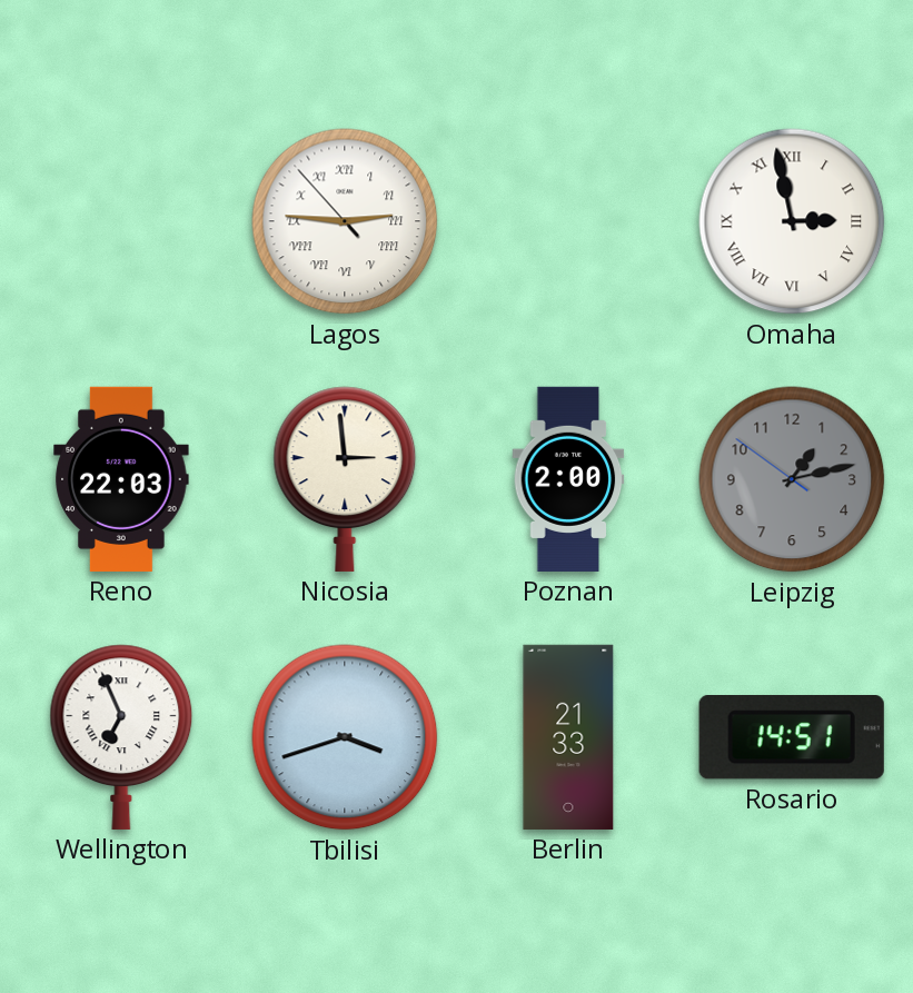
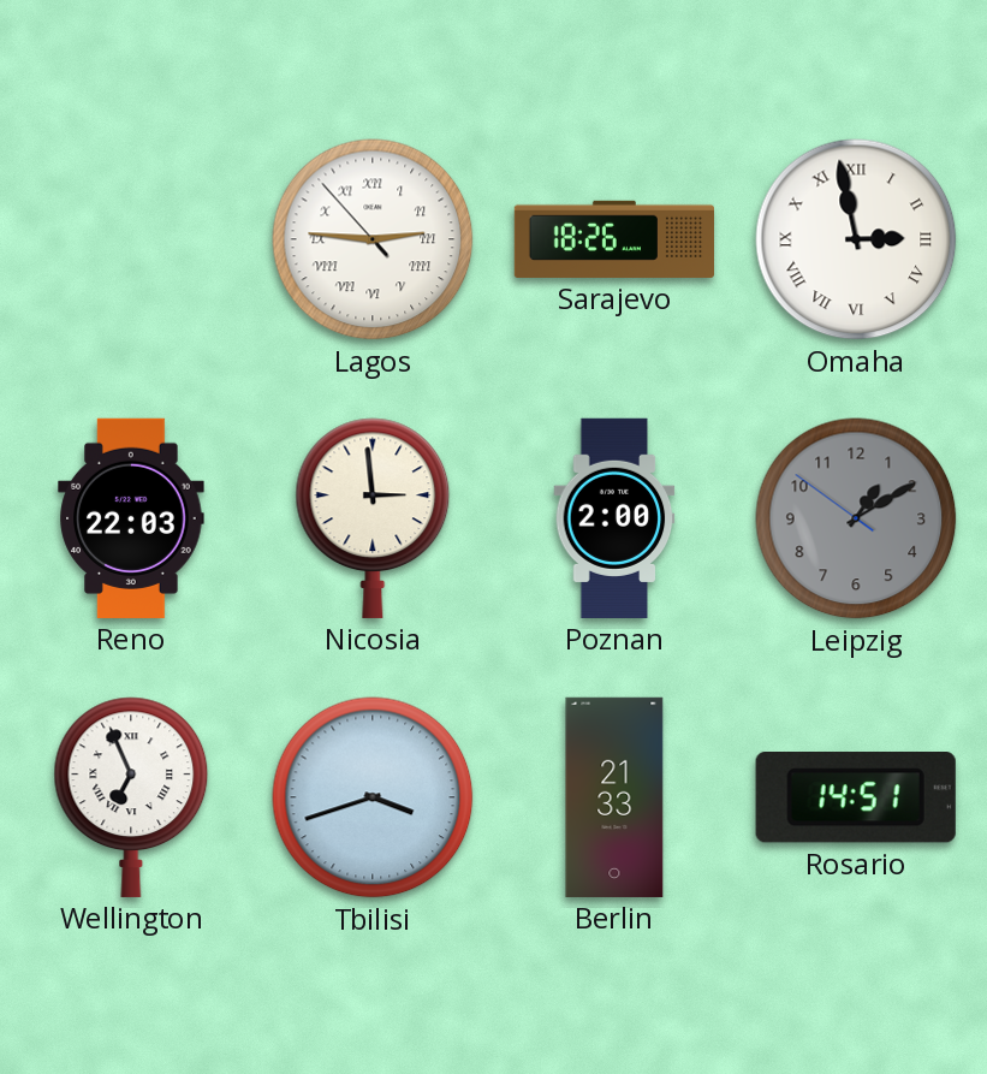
Sarajevo: none -> 18:26
Leipzig: 1:12 -> 1:09
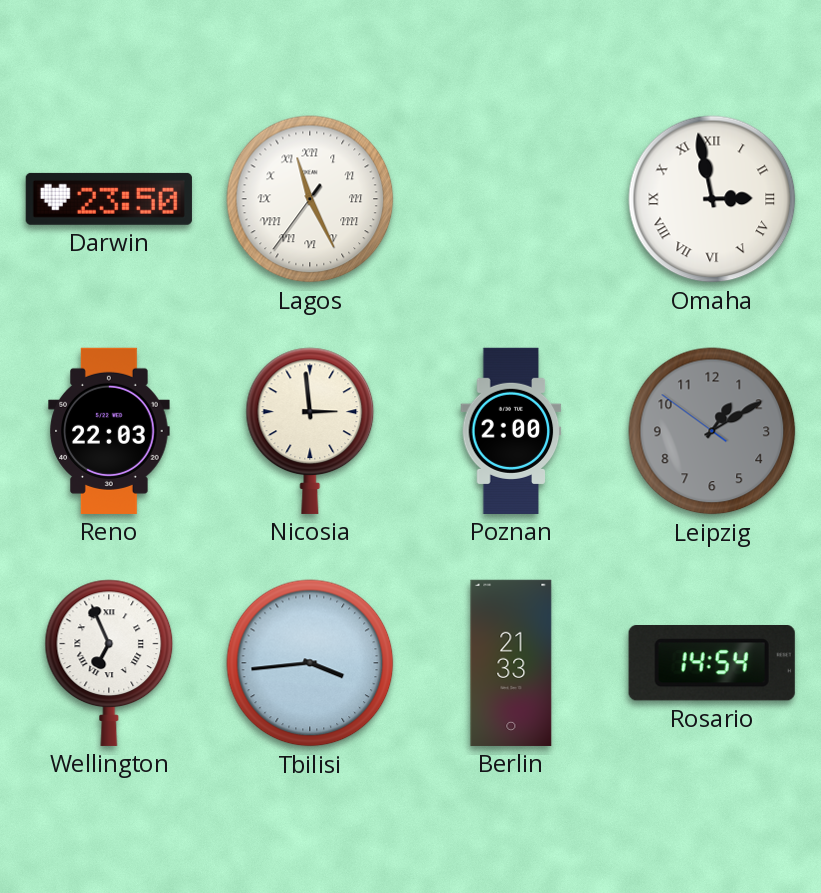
Darwin: none -> 23:50
Lagos: 2:45 -> 11:25
Sarajevo: 18:26 -> none
Tbilisi: 3:42 -> 3:44
Rosario: 14:51 -> 14:54
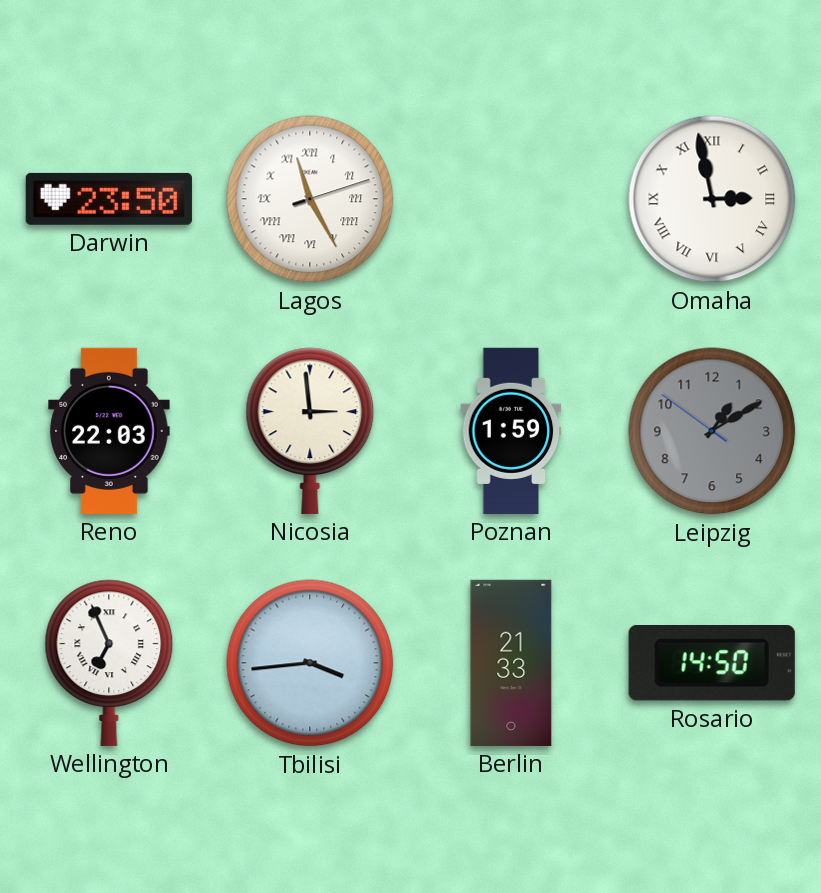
Lagos: 11:25:36 -> 11:25:12
Poznan: 2:00 -> 1:59
Rosario: 14:54 -> 14:50
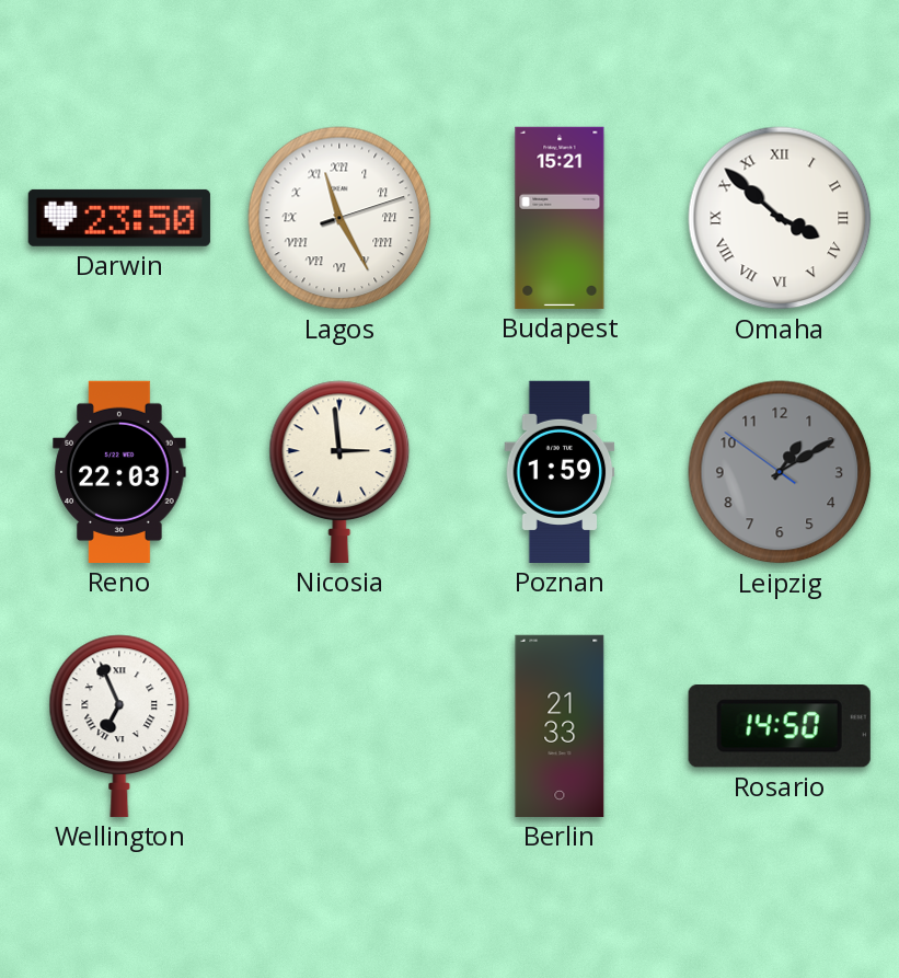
Budapest: none -> 15:21
Omaha: 2:58 -> 3:52
Tbilisi: 3:44 -> none
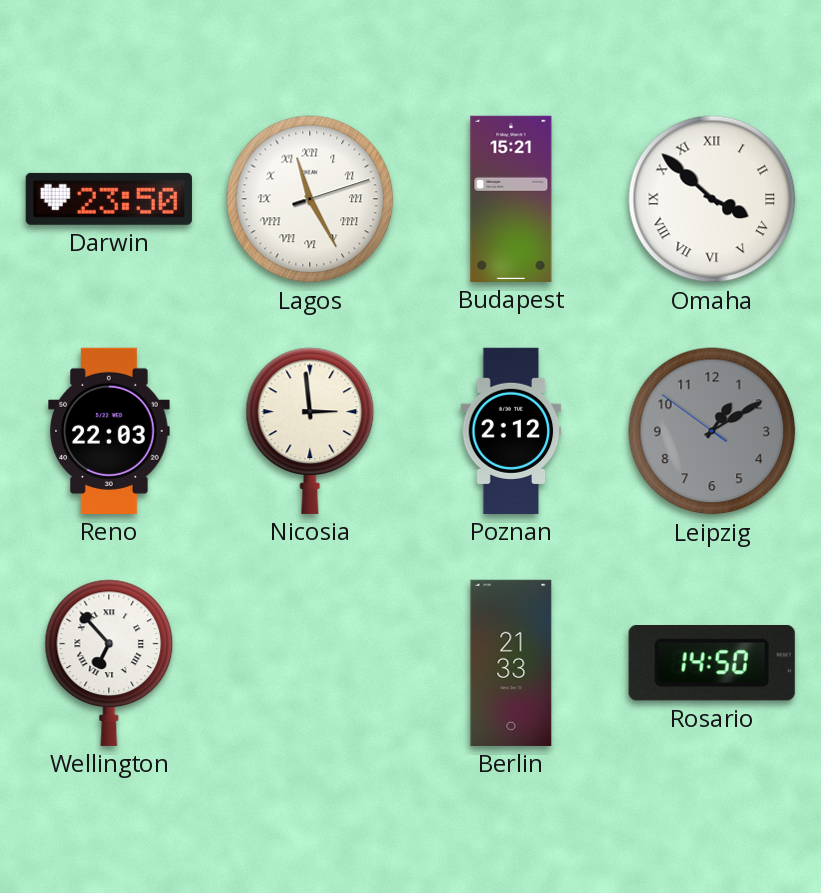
Poznan: 1:59 -> 2:12
Wellington: 6:56 -> 6:53
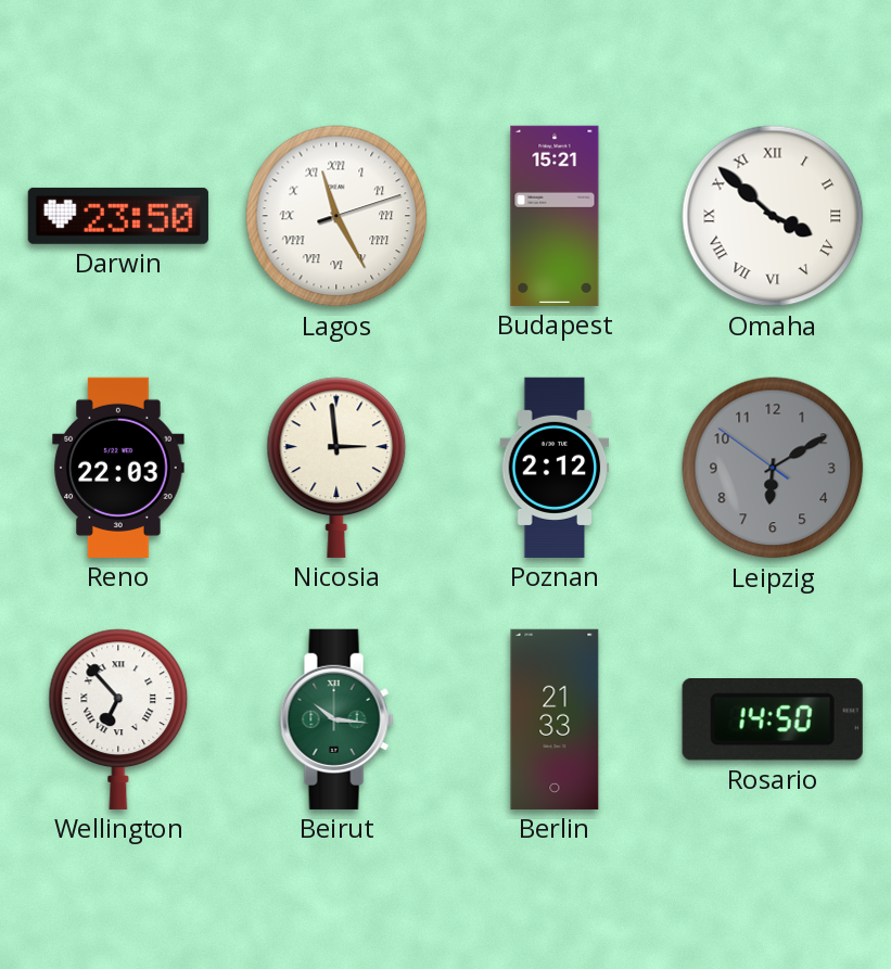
Leipzig: 1:09 -> 6:09
Beirut: none -> 10:16
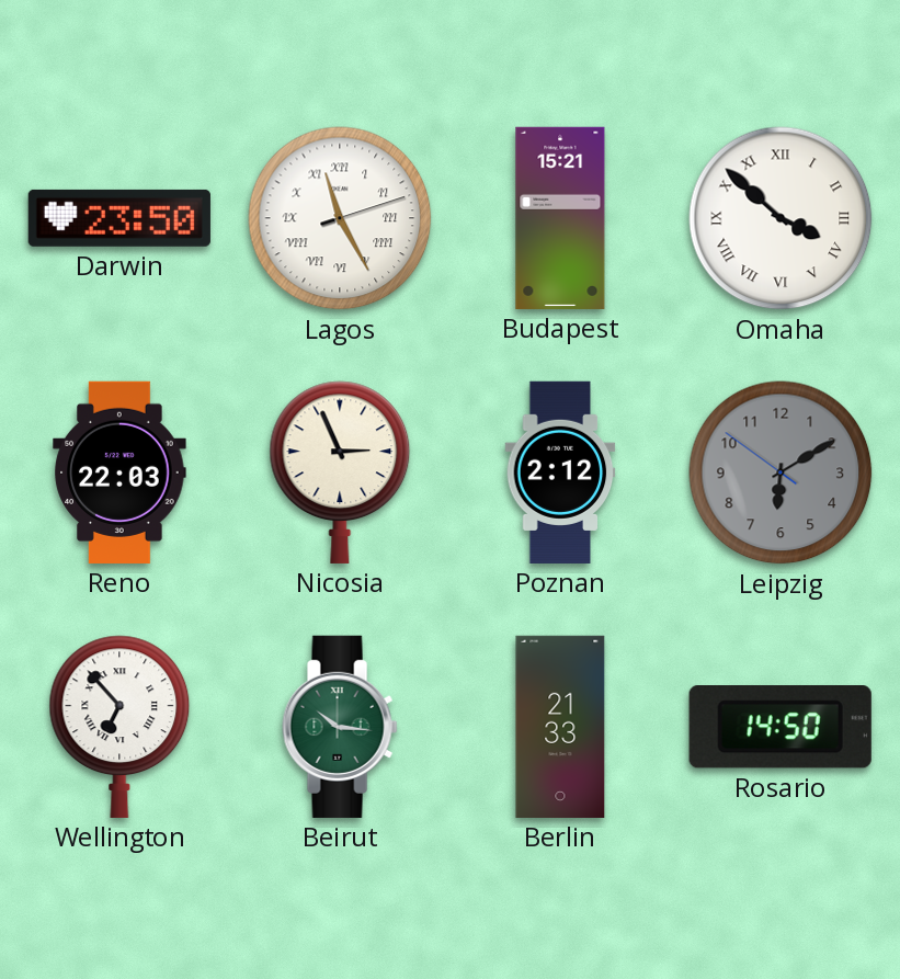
Nicosia: 2:59 -> 2:56
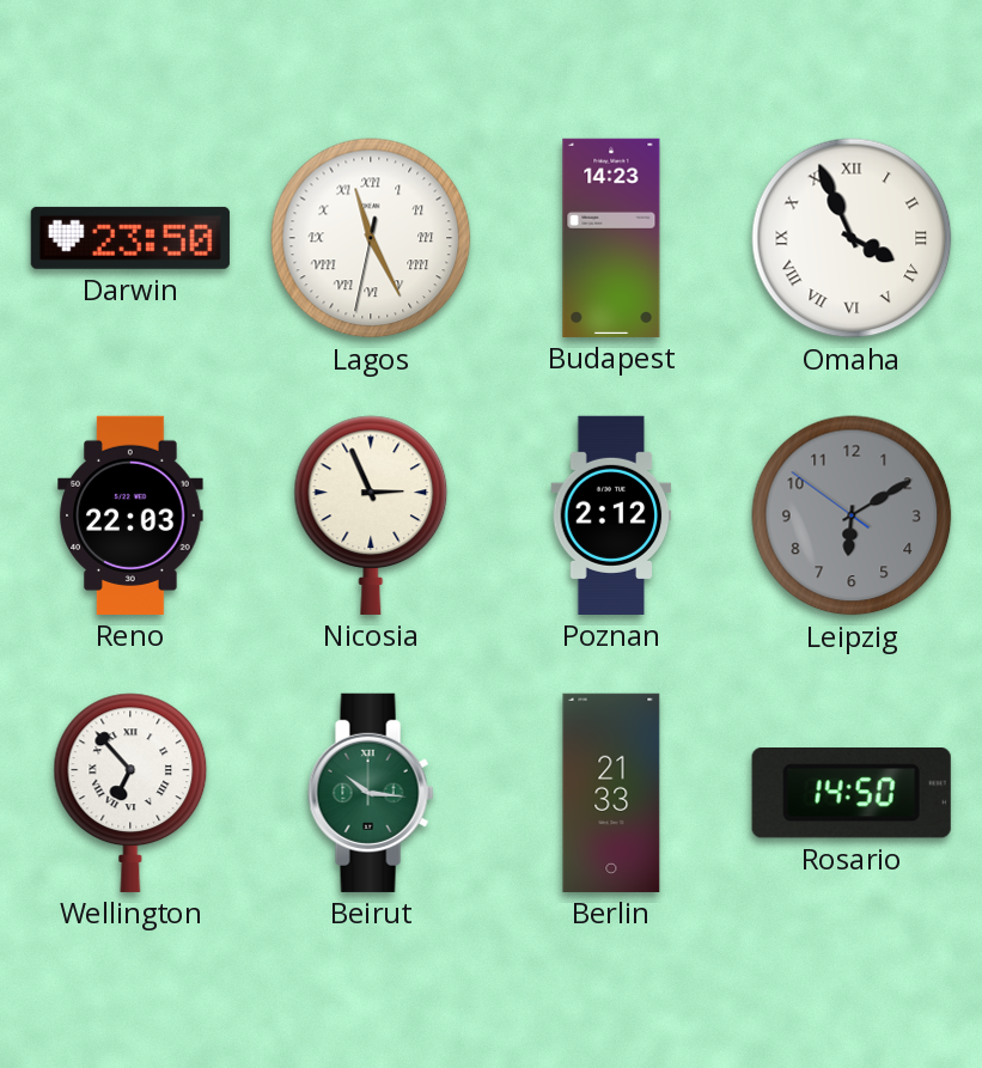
Lagos: 11:25:12 -> 11:25:32
Budapest: 15:21 -> 14:23
Omaha: 3:52 -> 3:56
